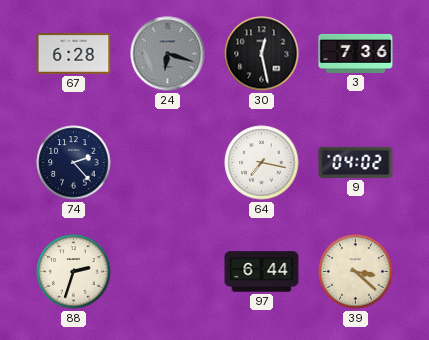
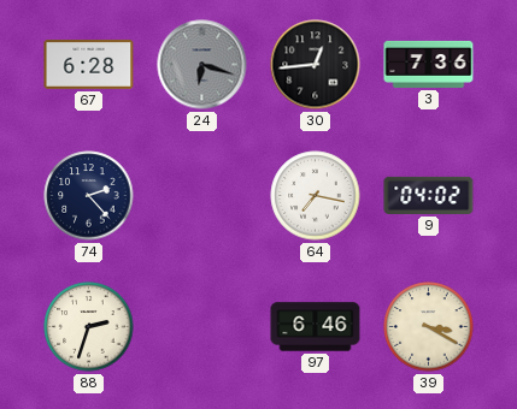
30: 12:28 -> 12:44
97: 6:44 -> 6:46
39: 3:22 -> 3:20
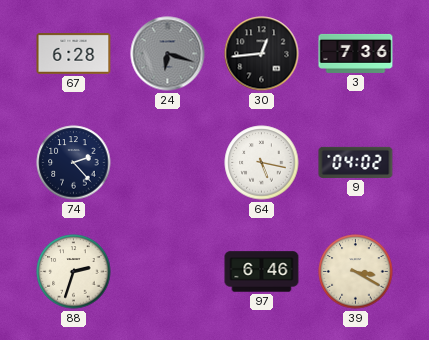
64: 7:17 -> 5:17
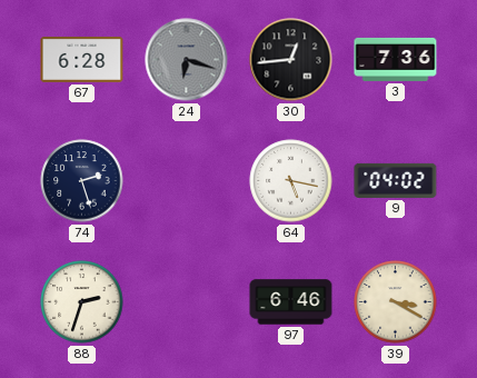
74: 2:23 -> 2:27
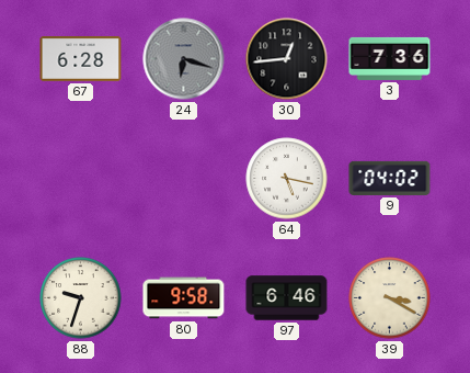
74: 2:27 -> none
88: 2:33 -> 9:33
80: none -> 9:58
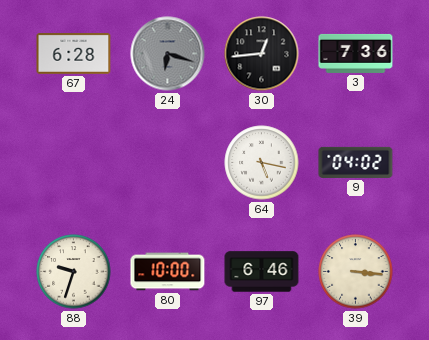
80: 9:58 -> 10:00
39: 3:20 -> 3:16
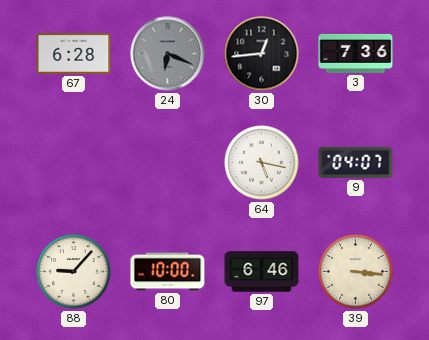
24: 6:18 -> 6:19
9: 04:02 -> 04:07
88: 9:33 -> 9:07
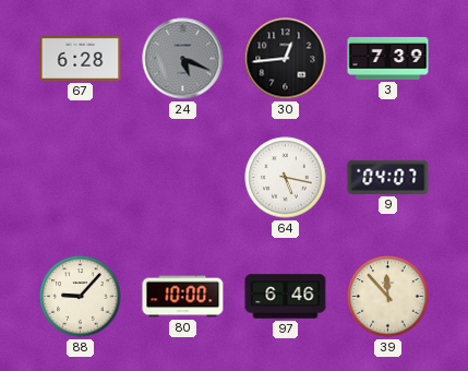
24: 6:19 -> 5:19
3: 7:36 -> 7:39
39: 3:16 -> 11:53
